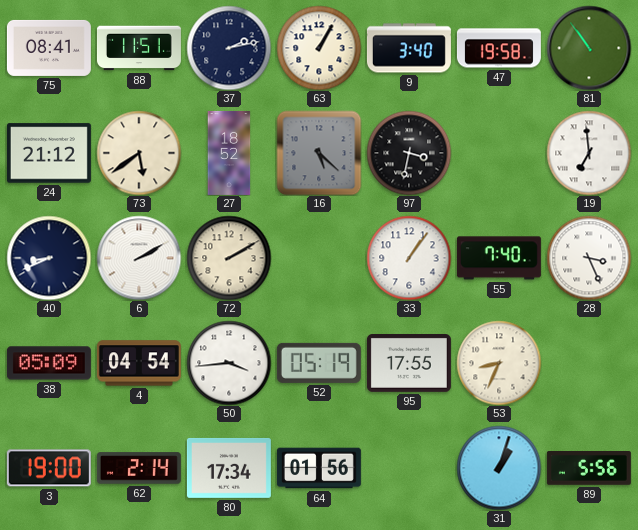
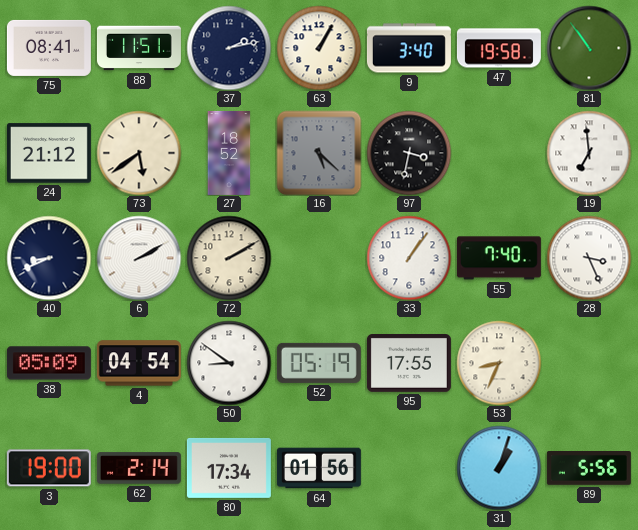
50: 3:44 -> 8:51
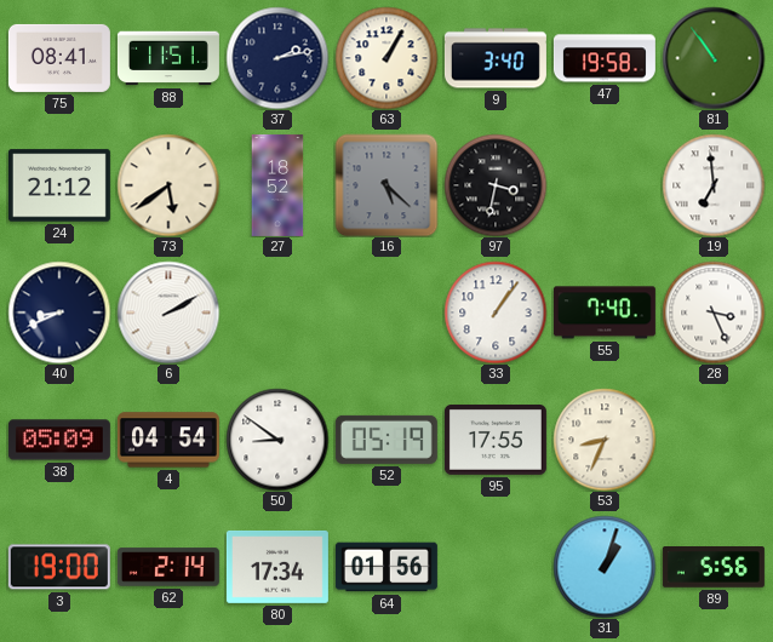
72: 2:10 -> none
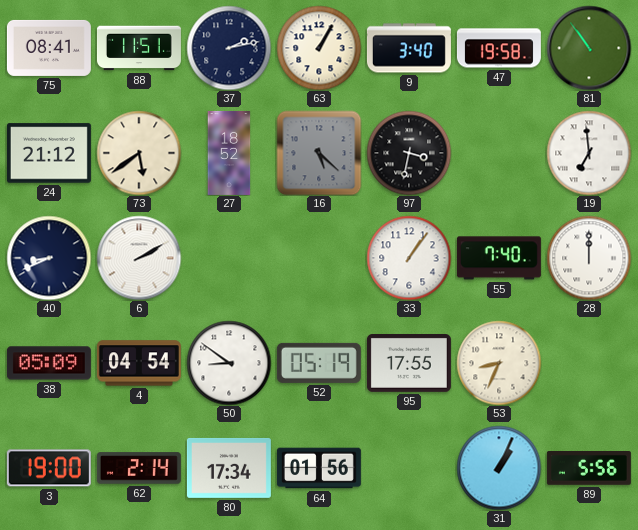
28: 3:26 -> 12:00
31: 1:03 -> 1:04
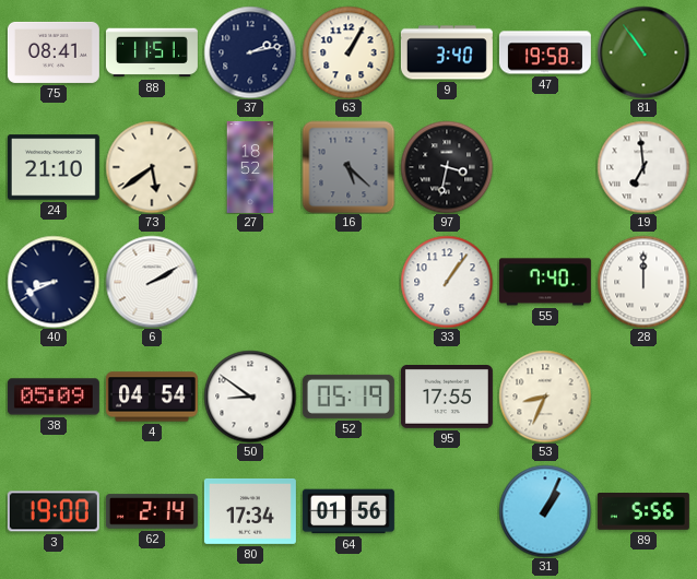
24: 21:12 -> 21:10
